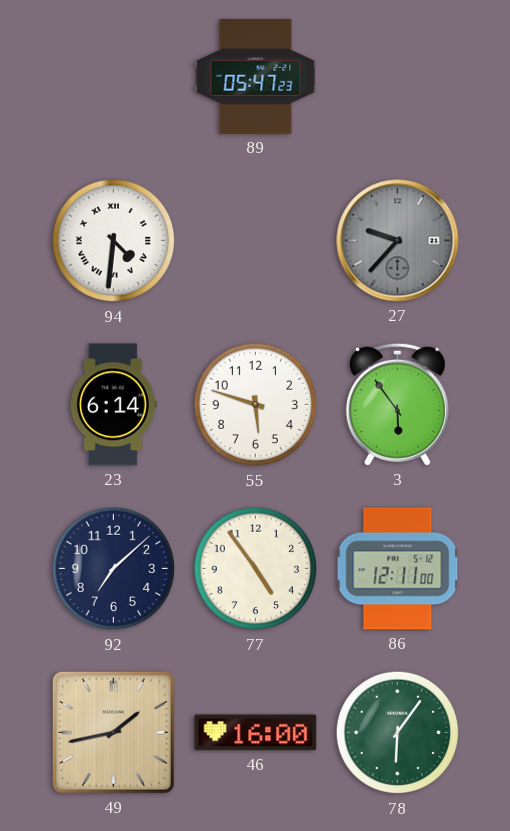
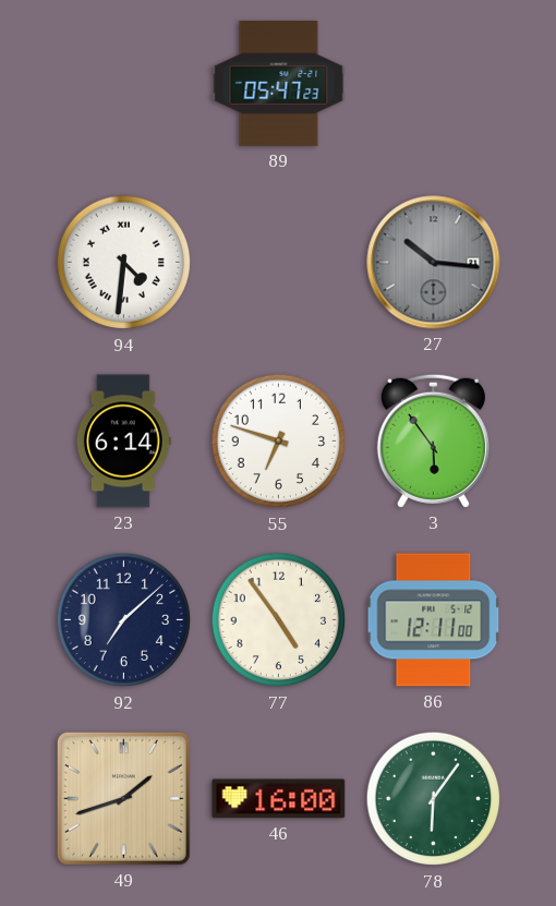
27: 9:37 -> 10:16
55: 5:48 -> 6:48
49: 1:43 -> 1:42
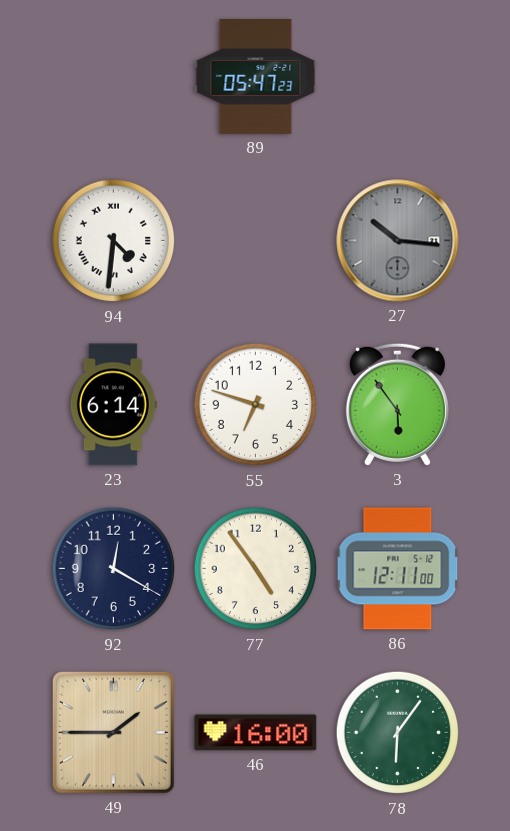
92: 7:08 -> 12:20
49: 1:42 -> 1:45
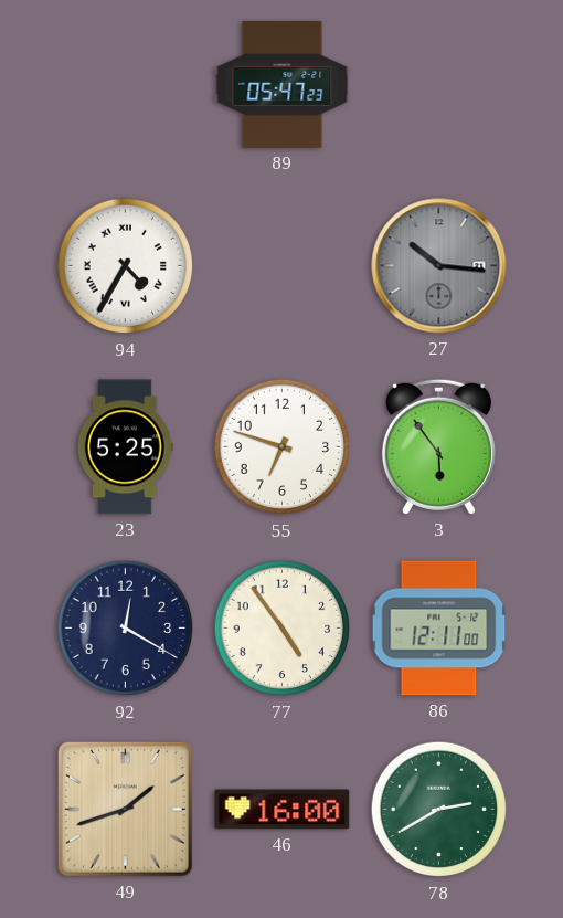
94: 4:31 -> 4:35
23: 6:14 -> 5:25
49: 1:45 -> 1:42
78: 6:06 -> 2:40
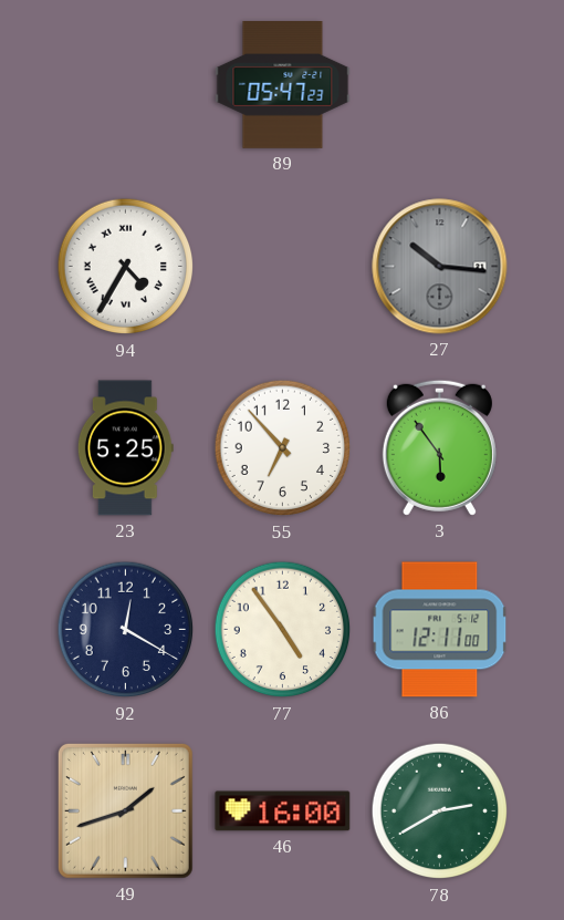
55: 6:48 -> 6:53
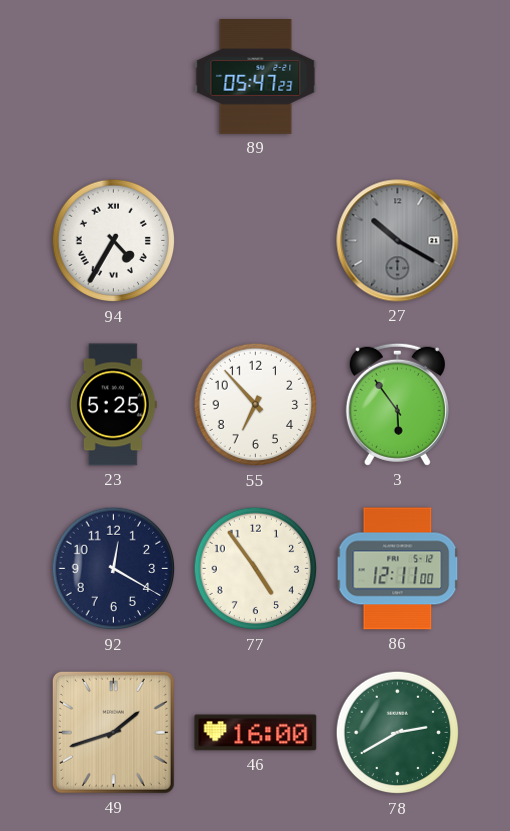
27: 10:16 -> 10:20
